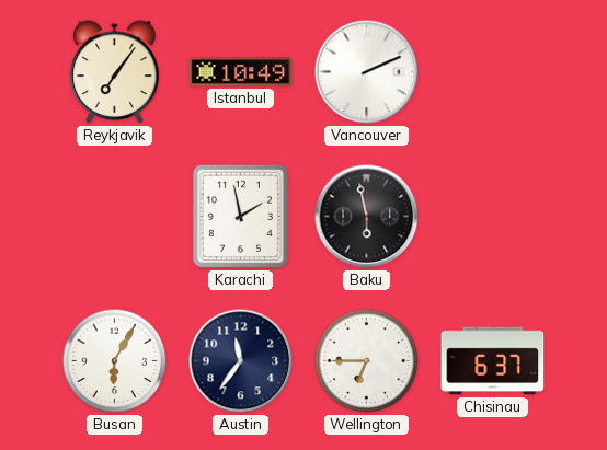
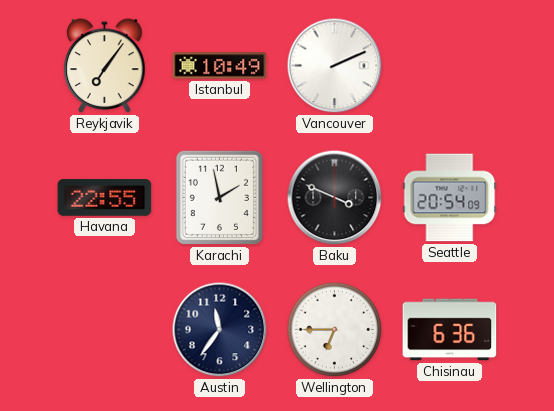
Havana: none -> 22:55
Baku: 5:58 -> 3:49
Seattle: none -> 20:54
Busan: 6:05 -> none
Chisinau: 6:37 -> 6:36
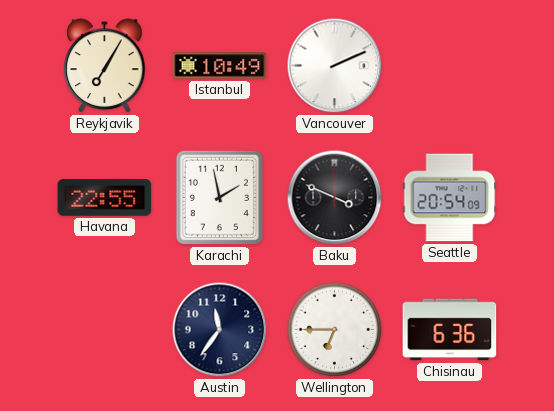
Reykjavik: 7:06 -> 7:05
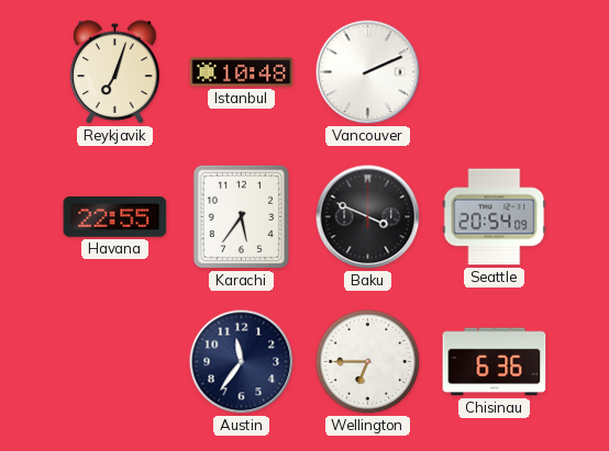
Reykjavik: 7:05 -> 7:03
Istanbul: 10:49 -> 10:48
Karachi: 1:58 -> 5:36
